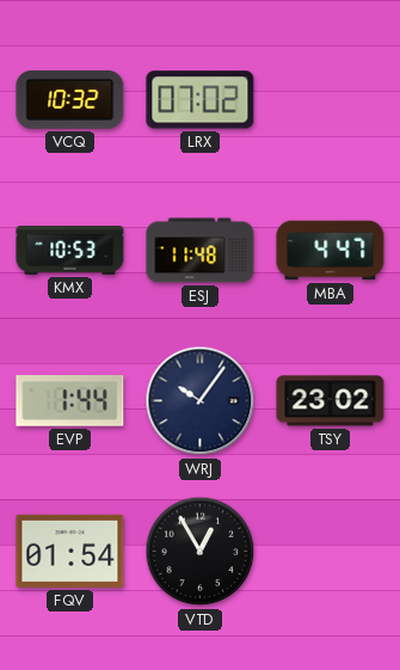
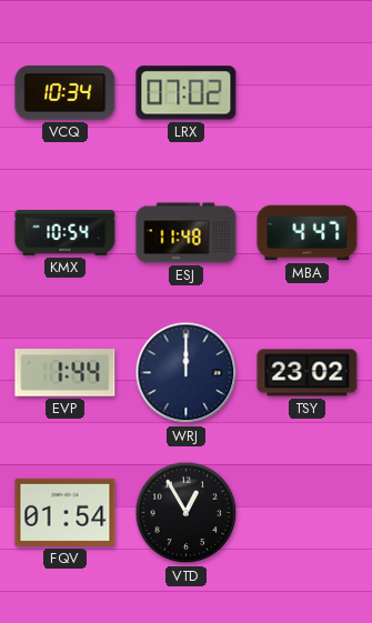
VCQ: 10:32 -> 10:34
KMX: 10:53 -> 10:54
WRJ: 10:06 -> 12:00
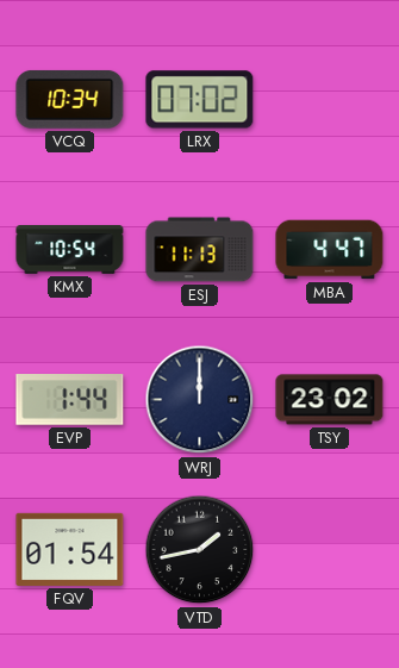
ESJ: 11:48 -> 11:13
VTD: 12:55 -> 1:43
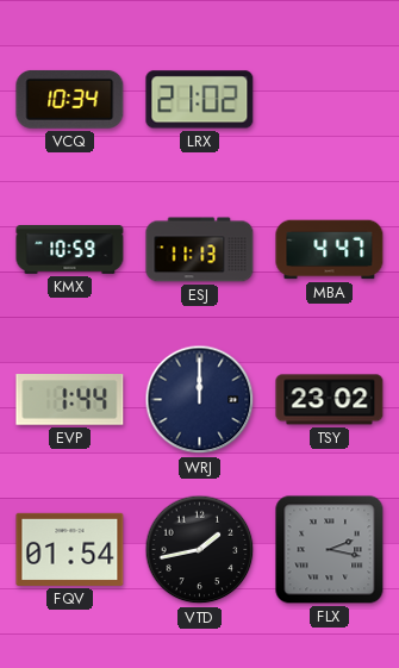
LRX: 07:02 -> 21:02
KMX: 10:54 -> 10:59
FLX: none -> 2:17
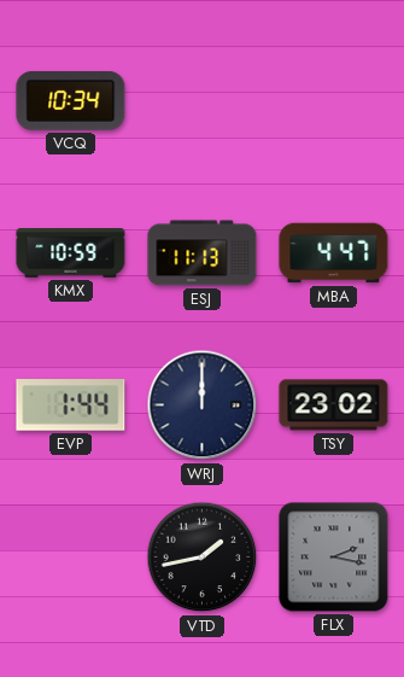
LRX: 21:02 -> none
FQV: 01:54 -> none
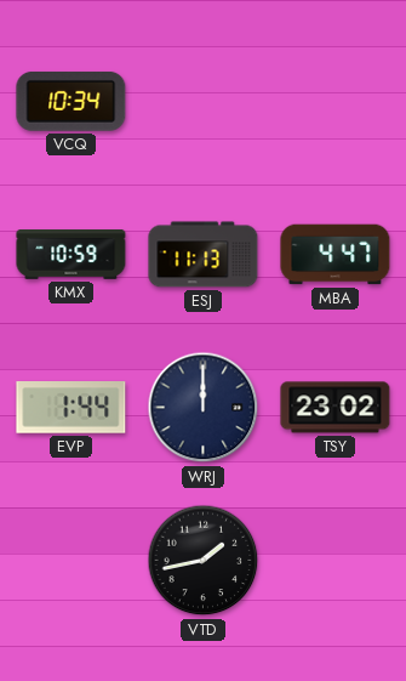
FLX: 2:17 -> none
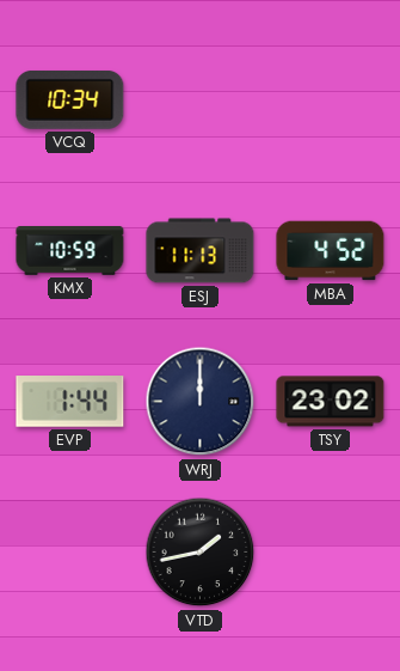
MBA: 4:47 -> 4:52
